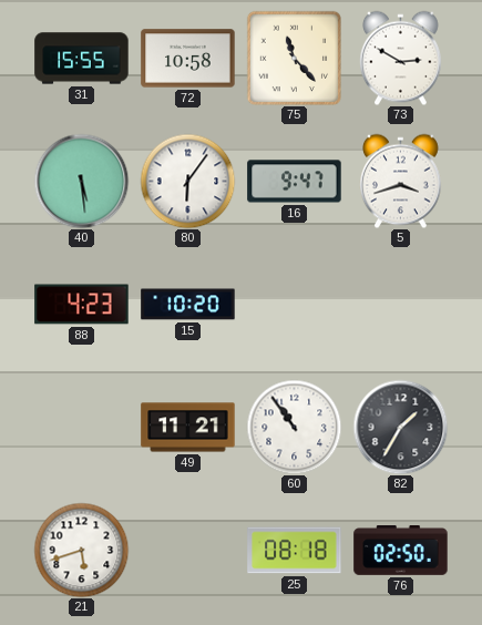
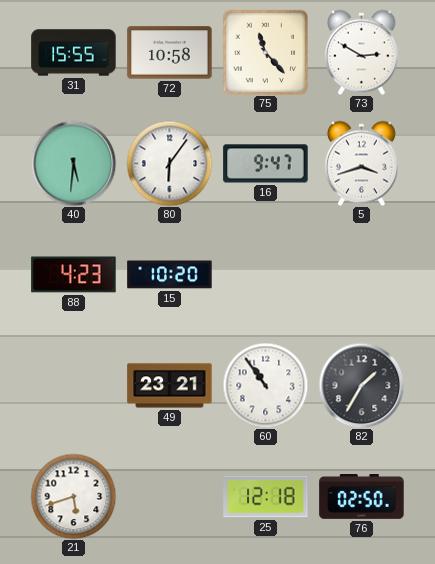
40: 5:29 -> 5:31
49: 11:21 -> 23:21
25: 08:18 -> 12:18
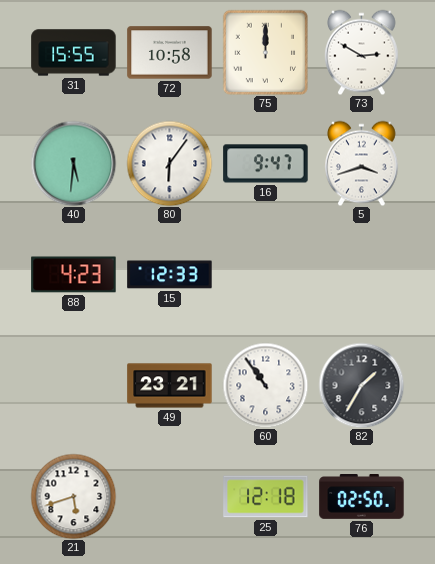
75: 11:23 -> 12:00
15: 10:20 -> 12:33
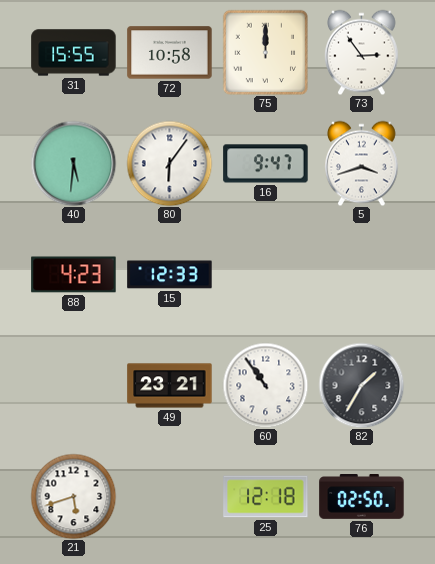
73: 2:50 -> 2:54
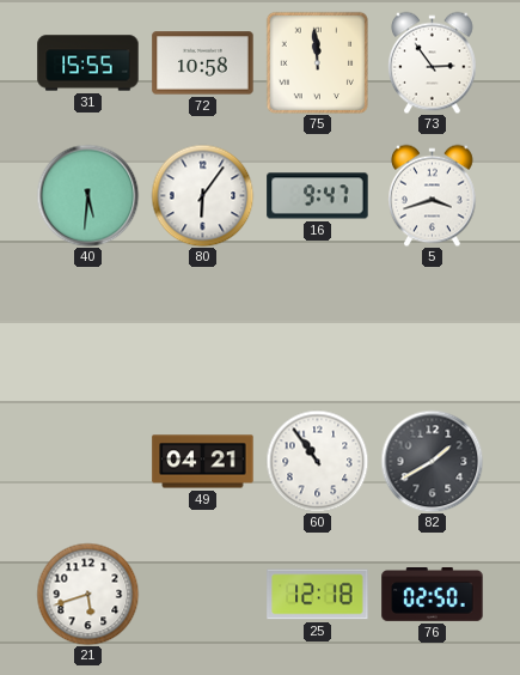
75: 12:00 -> 11:59
88: 4:23 -> none
15: 12:33 -> none
49: 23:21 -> 04:21
82: 1:35 -> 1:40
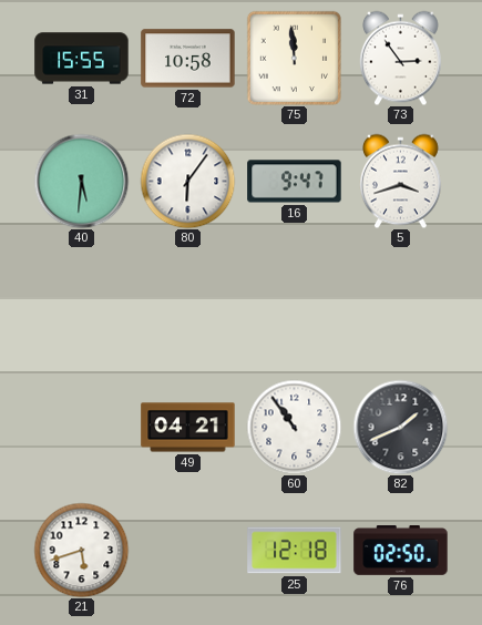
82: 1:40 -> 1:41
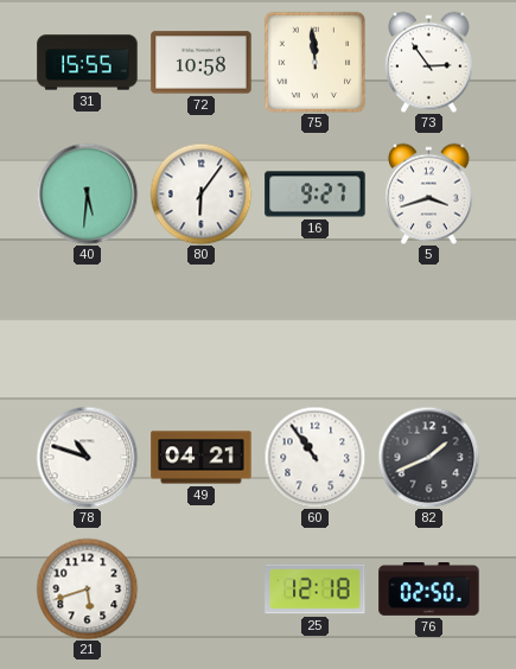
16: 9:47 -> 9:27
78: none -> 10:48
